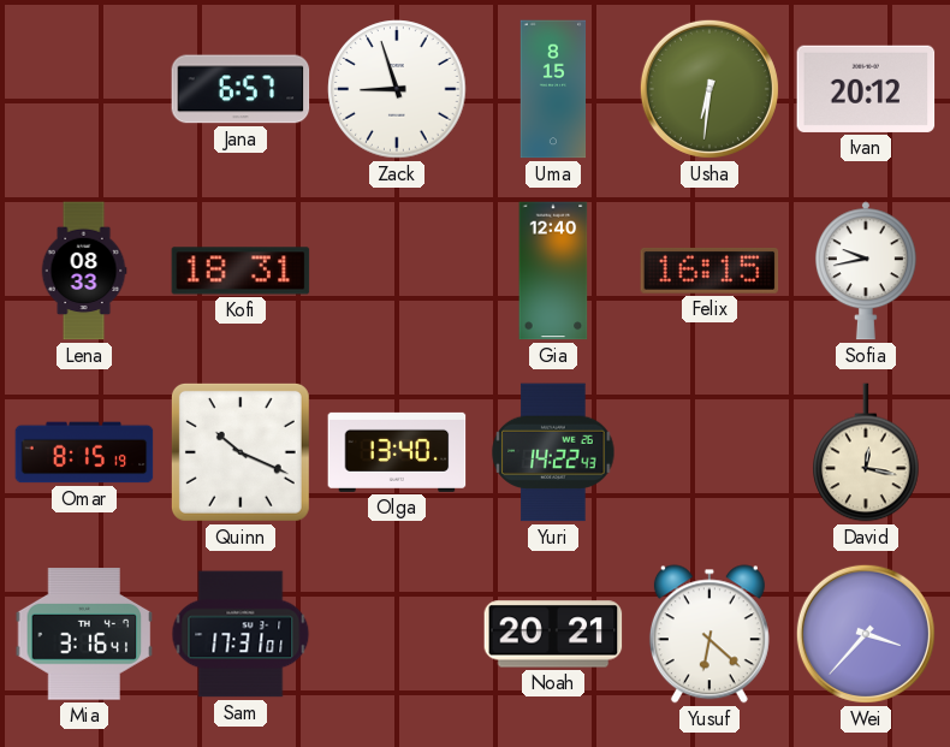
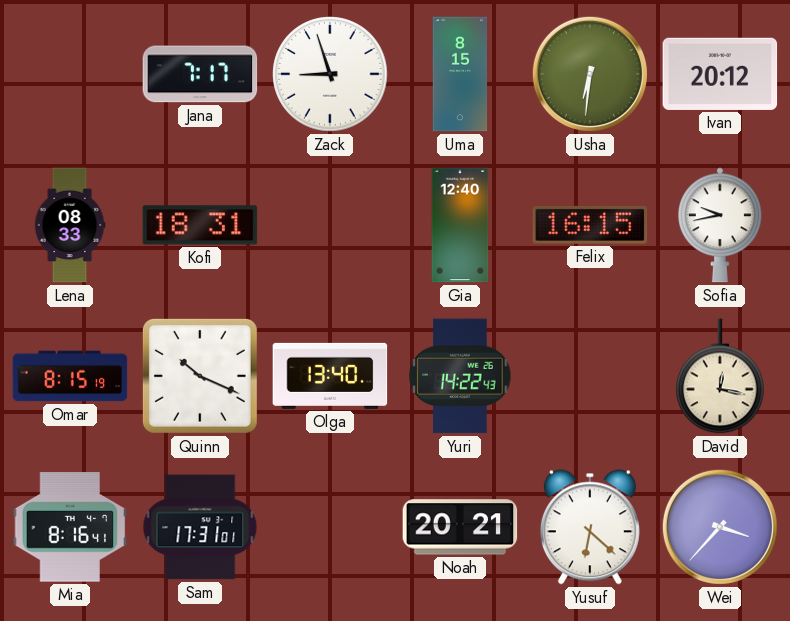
Jana: 6:57 -> 7:17
Mia: 3:16 -> 8:16
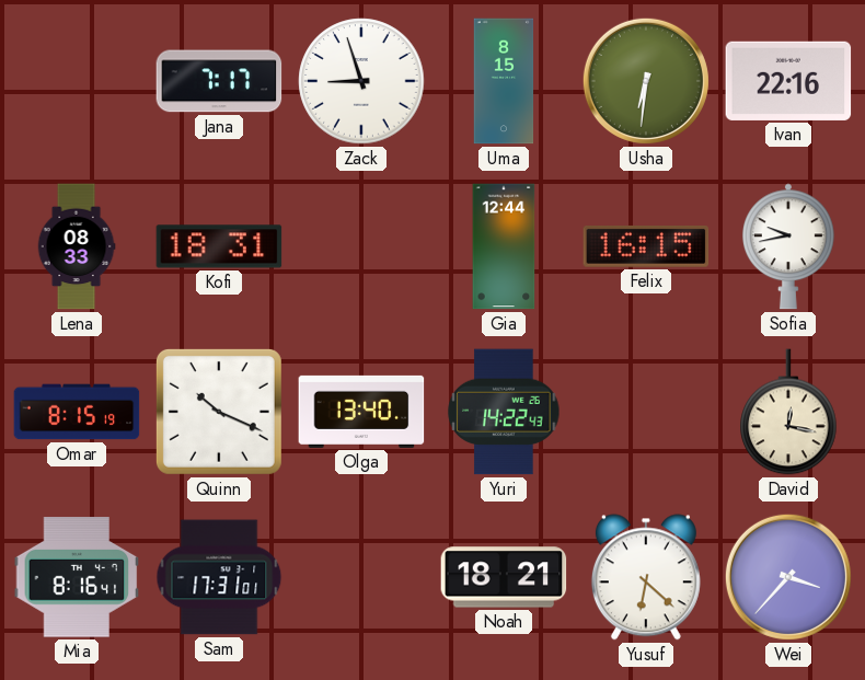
Ivan: 20:12 -> 22:16
Gia: 12:40 -> 12:44
Noah: 20:21 -> 18:21
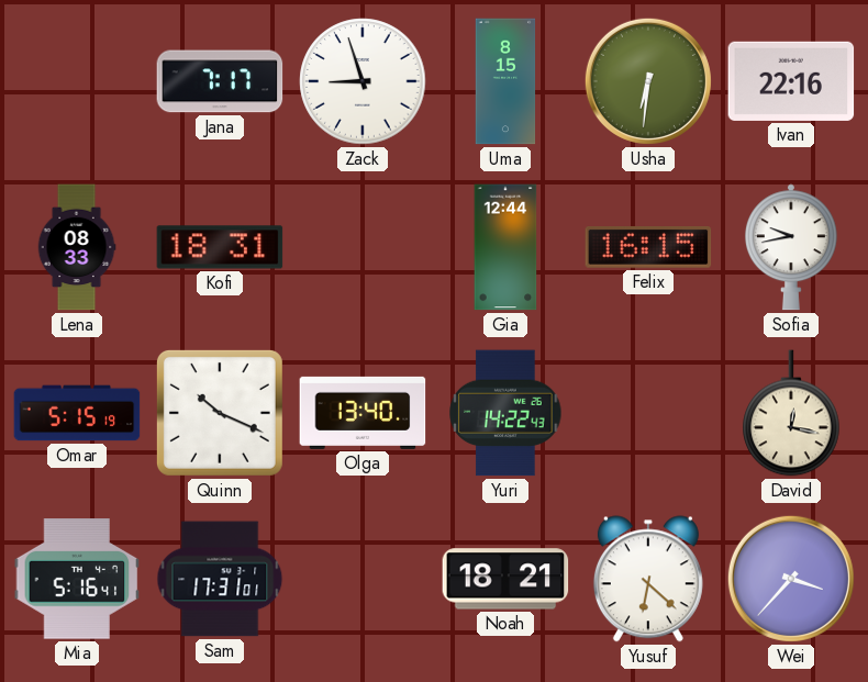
Omar: 8:15 -> 5:15
Mia: 8:16 -> 5:16
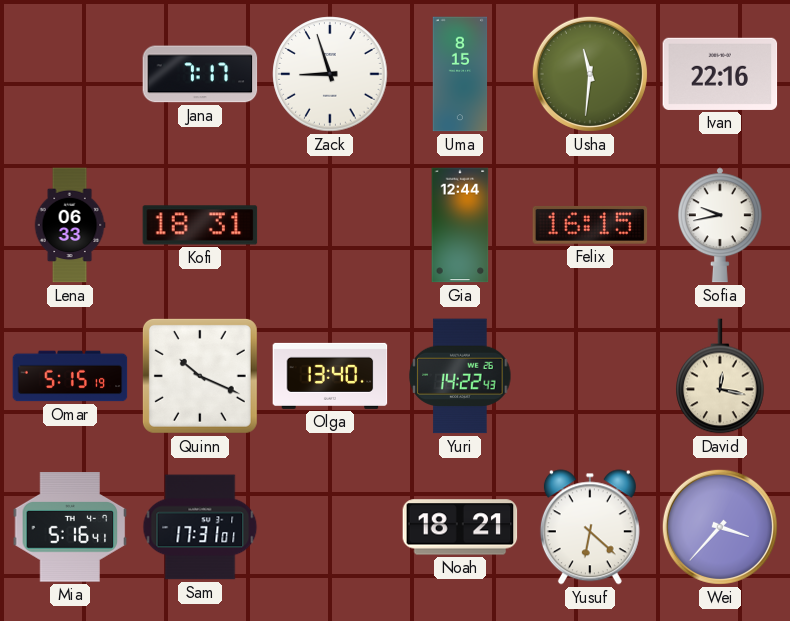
Usha: 6:31 -> 11:31
Lena: 08:33 -> 06:33
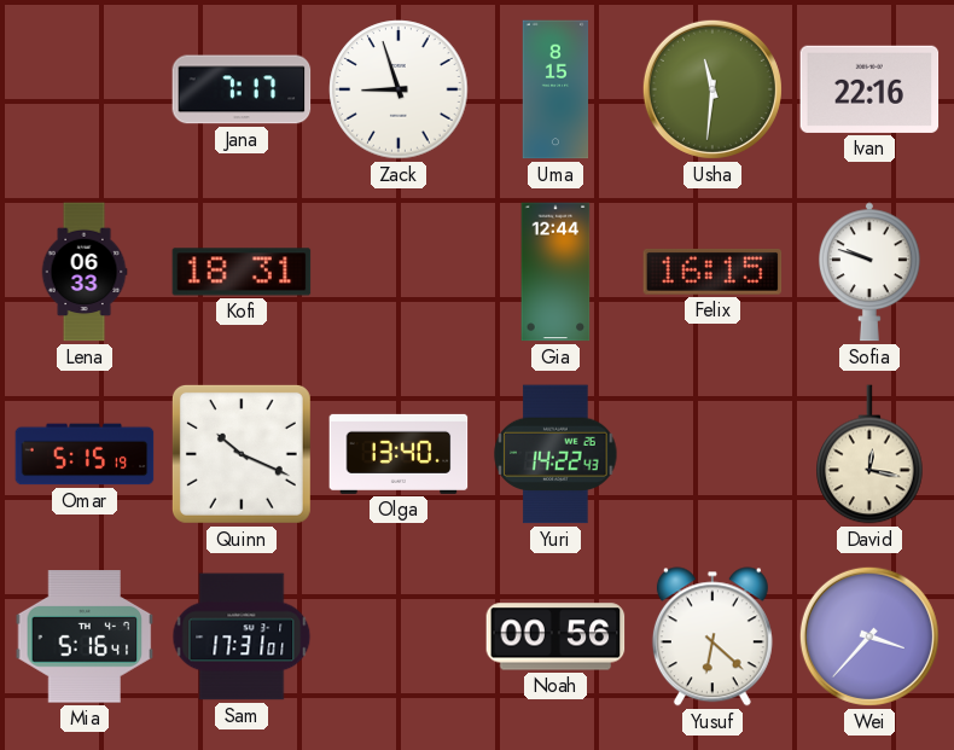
Sofia: 9:43 -> 9:48
Noah: 18:21 -> 00:56
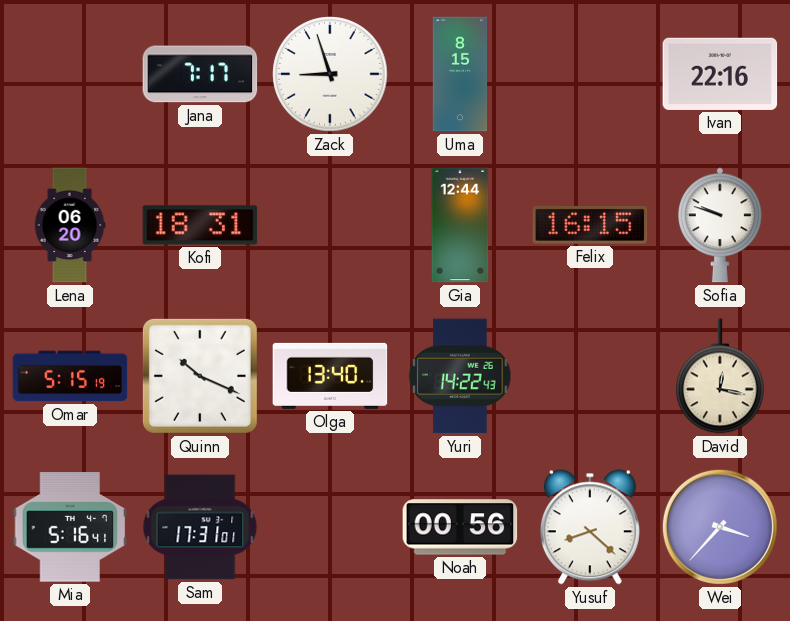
Usha: 11:31 -> none
Lena: 06:33 -> 06:20
Yusuf: 6:22 -> 8:22
